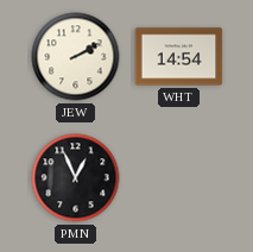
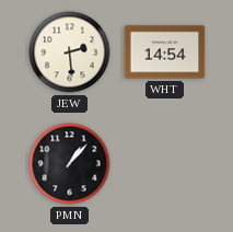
JEW: 2:10 -> 2:29
PMN: 12:56 -> 1:07
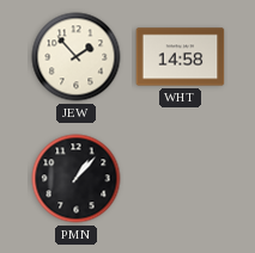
JEW: 2:29 -> 1:53
WHT: 14:54 -> 14:58
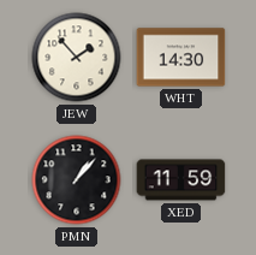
WHT: 14:58 -> 14:30
XED: none -> 11:59
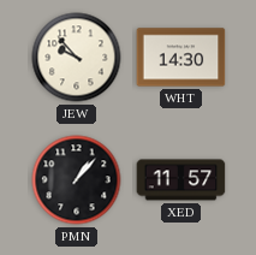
JEW: 1:53 -> 9:53
XED: 11:59 -> 11:57
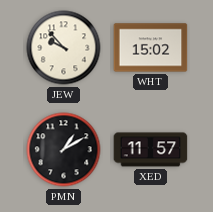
WHT: 14:30 -> 15:02
PMN: 1:07 -> 1:10
